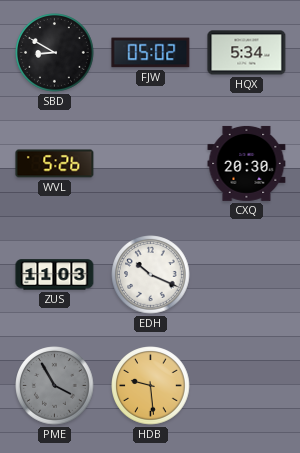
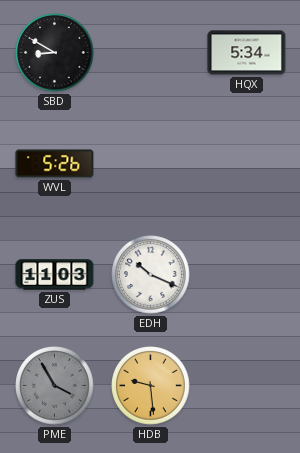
FJW: 05:02 -> none
CXQ: 20:30 -> none
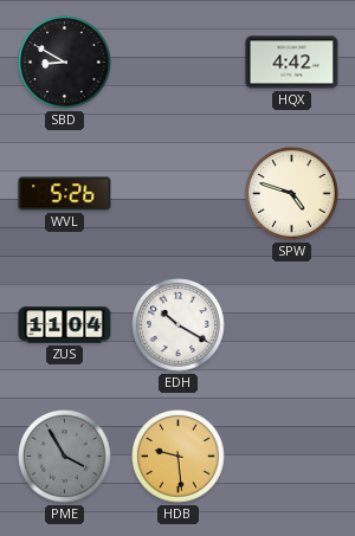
HQX: 5:34 -> 4:42
SPW: none -> 4:48
ZUS: 11:03 -> 11:04
EDH: 10:19 -> 10:20
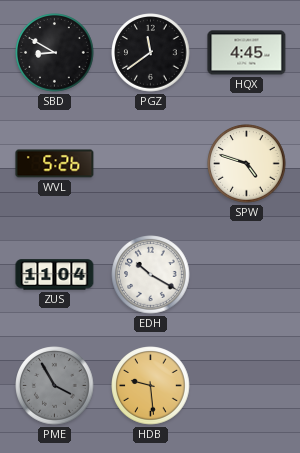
PGZ: none -> 11:39
HQX: 4:42 -> 4:45
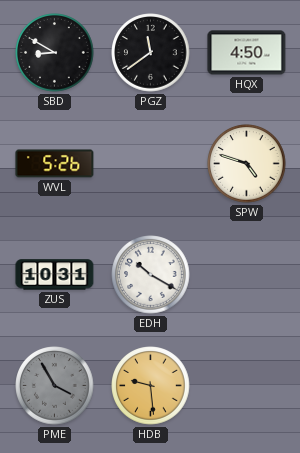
HQX: 4:45 -> 4:50
ZUS: 11:04 -> 10:31
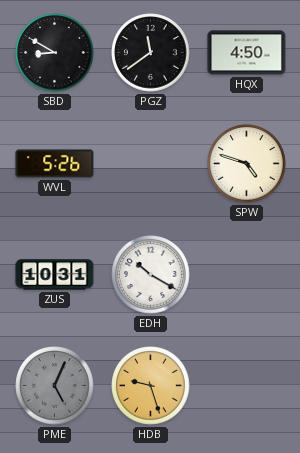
PME: 3:55 -> 5:04
HDB: 9:29 -> 9:27
